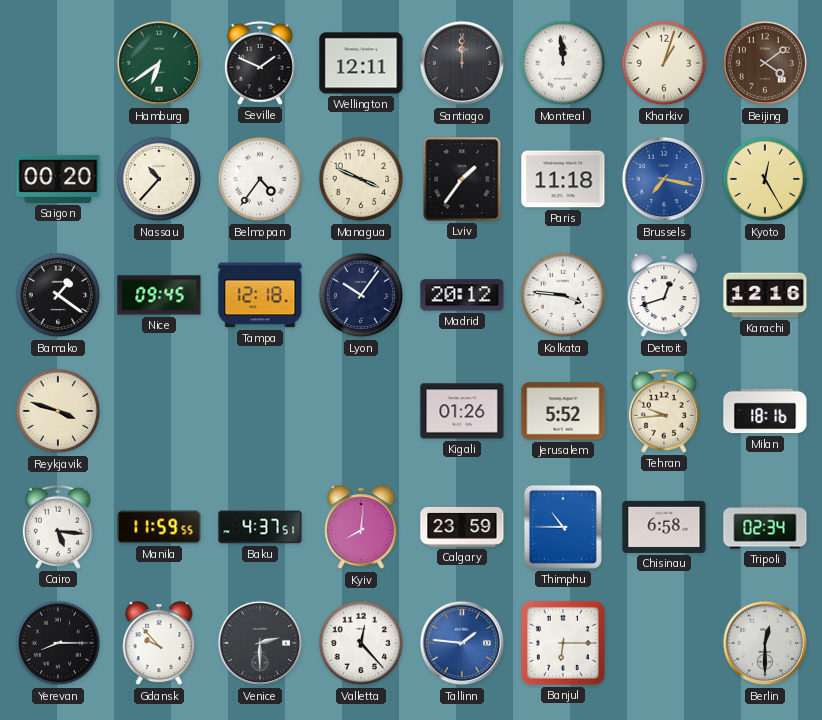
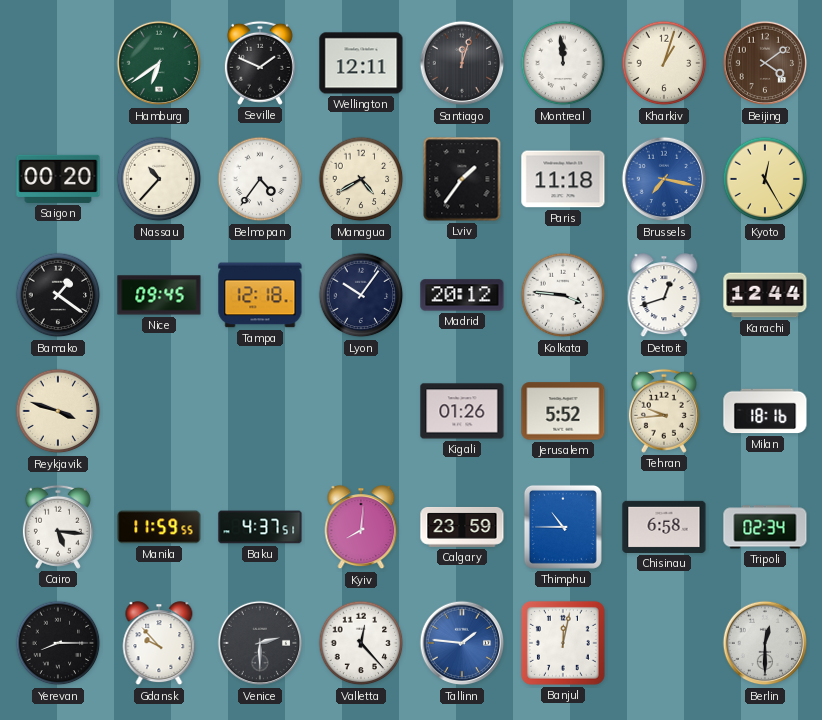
Santiago: 12:00 -> 12:03
Managua: 3:49 -> 4:40
Karachi: 12:16 -> 12:44
Banjul: 6:15 -> 12:02
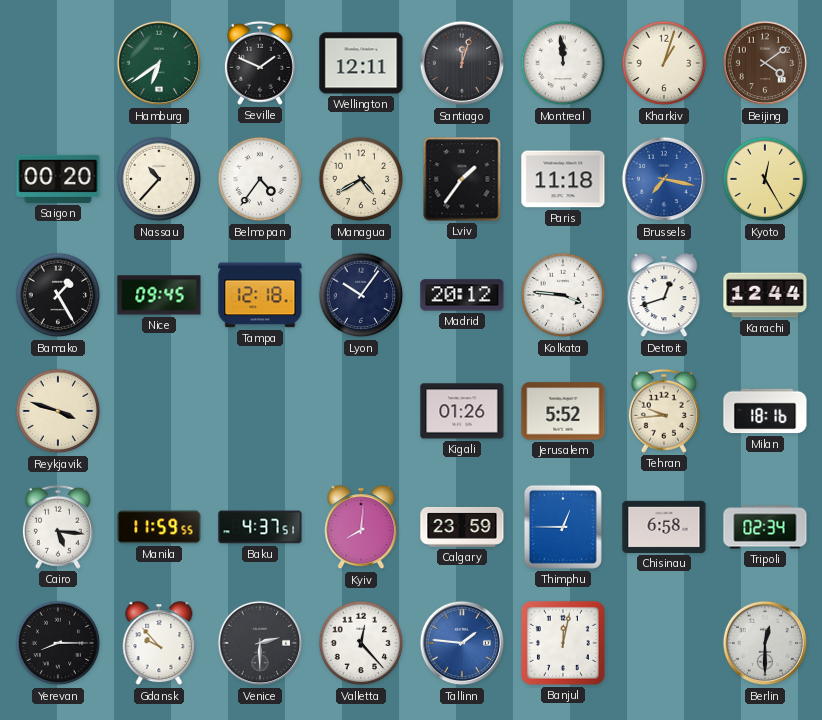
Bamako: 1:21 -> 1:25
Thimphu: 10:45 -> 12:45
